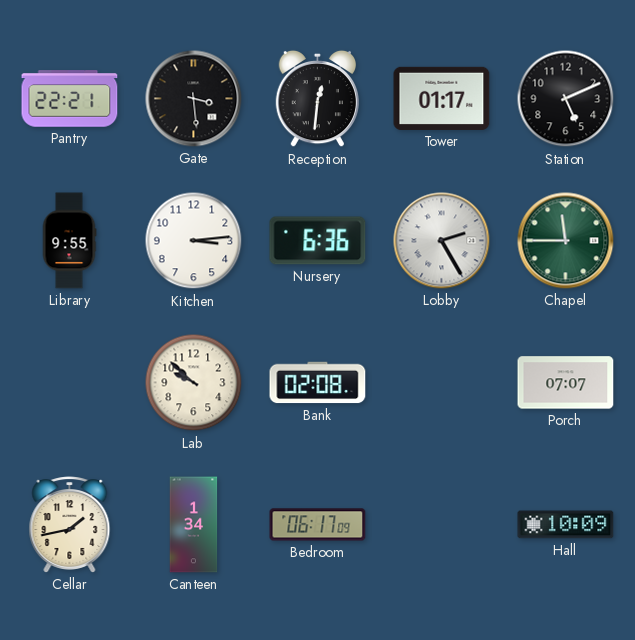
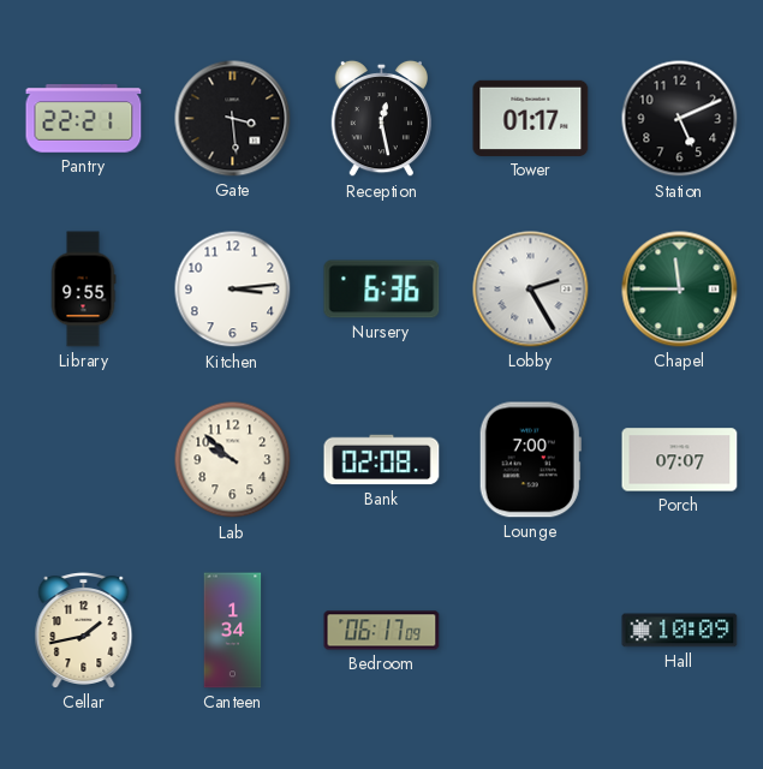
Reception: 12:31 -> 12:28
Lounge: none -> 7:00
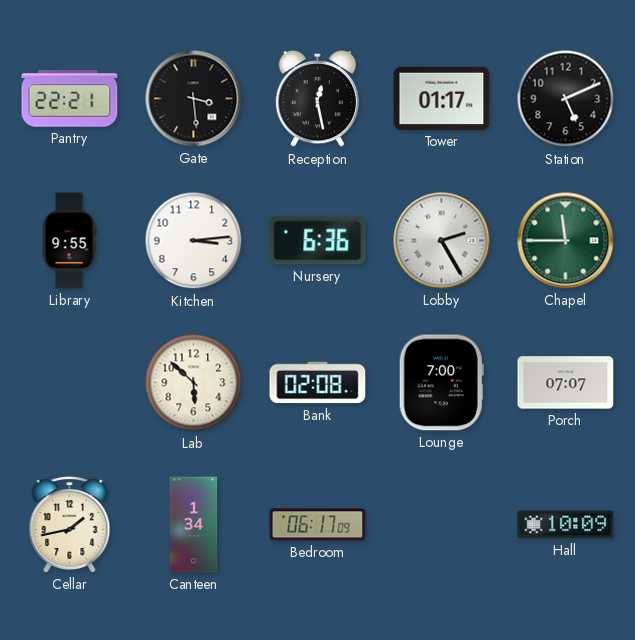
Lab: 9:52 -> 5:52
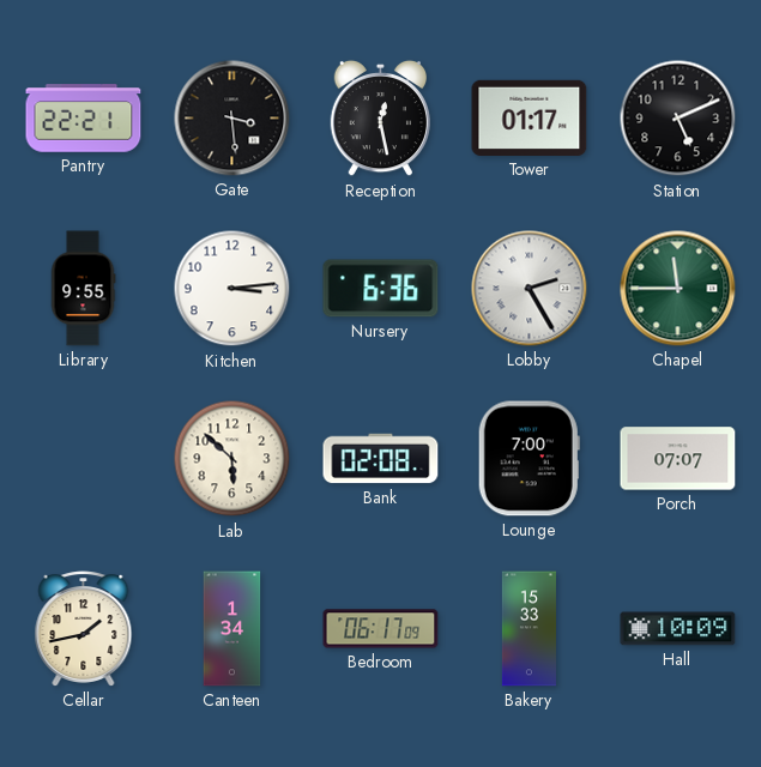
Bakery: none -> 15:33
